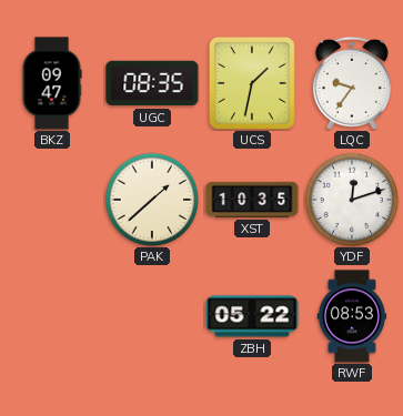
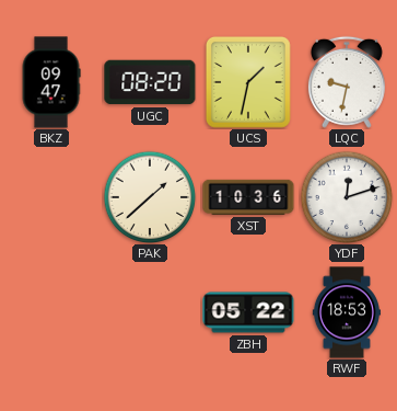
UGC: 08:35 -> 08:20
LQC: 9:36 -> 9:32
XST: 10:35 -> 10:36
RWF: 08:53 -> 18:53
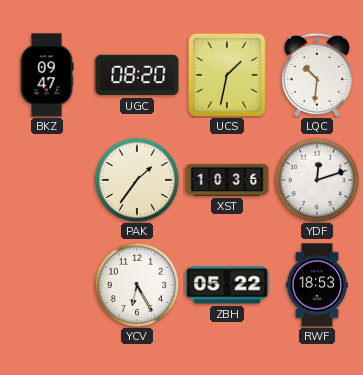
LQC: 9:32 -> 10:31
PAK: 1:38 -> 1:36
YCV: none -> 6:25
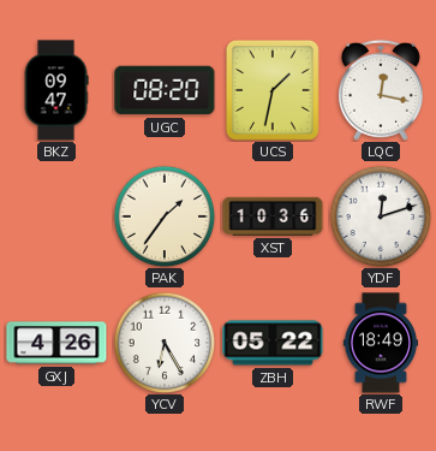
LQC: 10:31 -> 12:17
GXJ: none -> 4:26
RWF: 18:53 -> 18:49
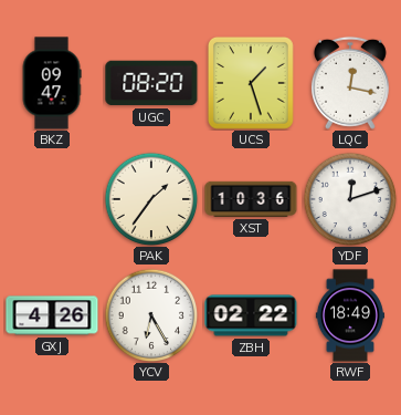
UCS: 1:32 -> 1:27
ZBH: 05:22 -> 02:22
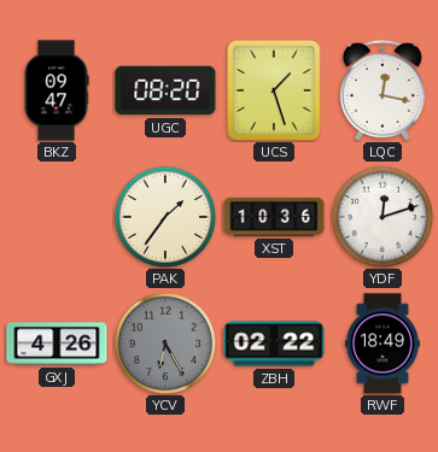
YCV dial: white -> grey
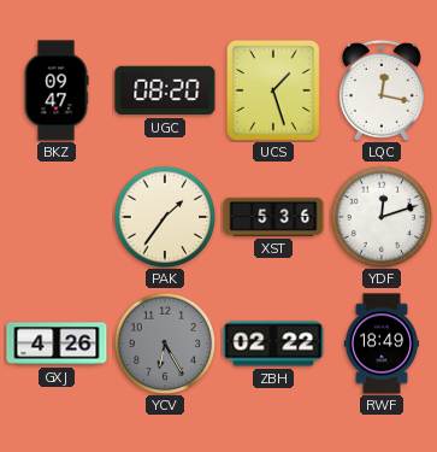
XST: 10:36 -> 5:36
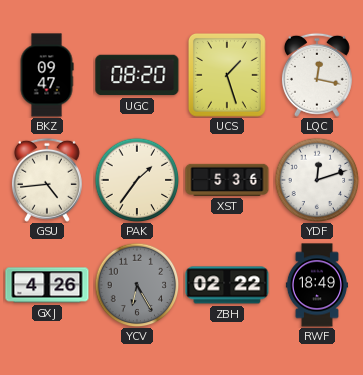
GSU: none -> 4:44
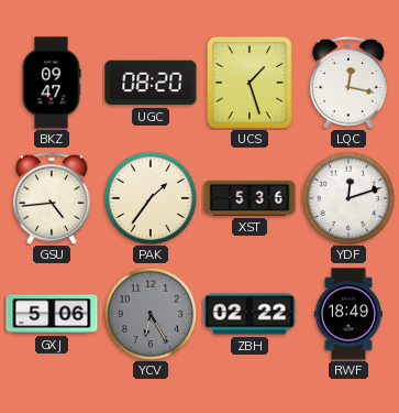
GXJ: 4:26 -> 5:06
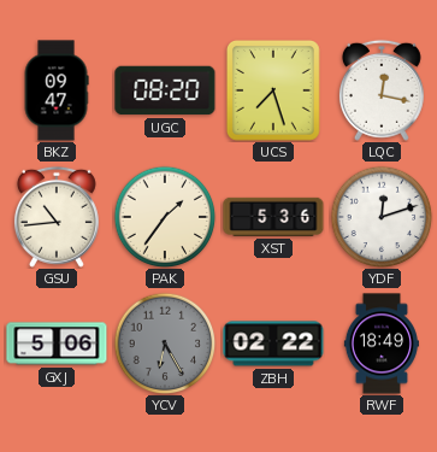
UCS: 1:27 -> 7:27
GSU: 4:44 -> 10:44
